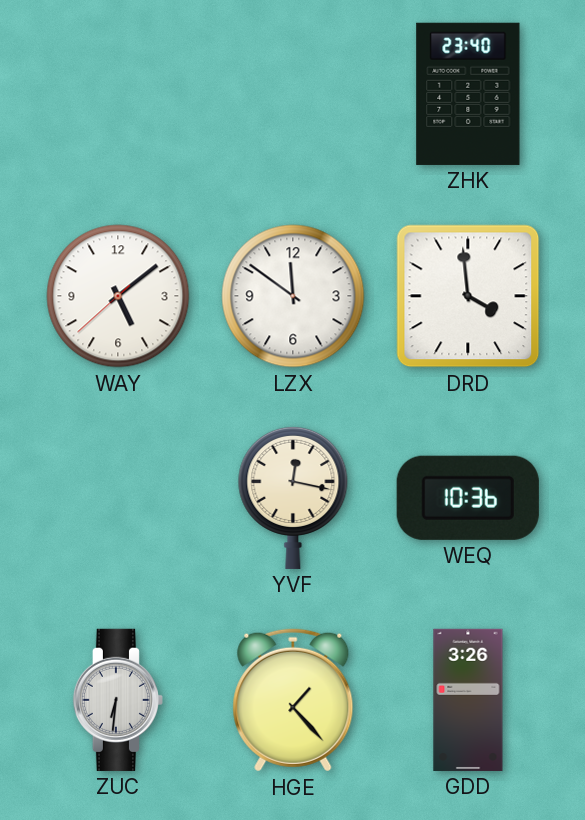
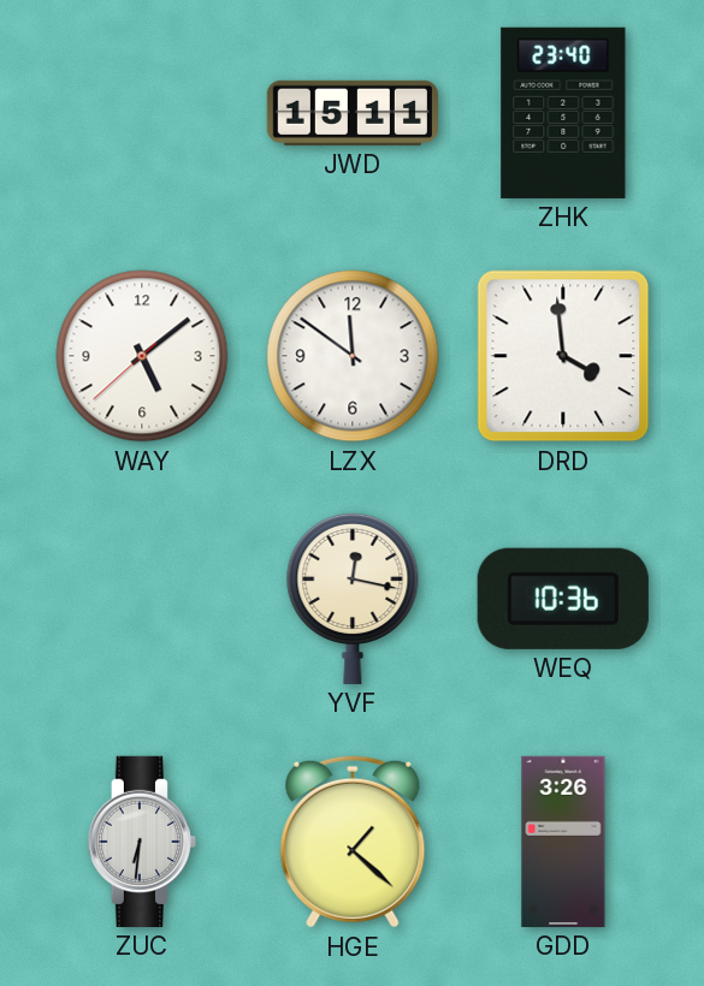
JWD: none -> 15:11
HGE: 1:23 -> 1:22
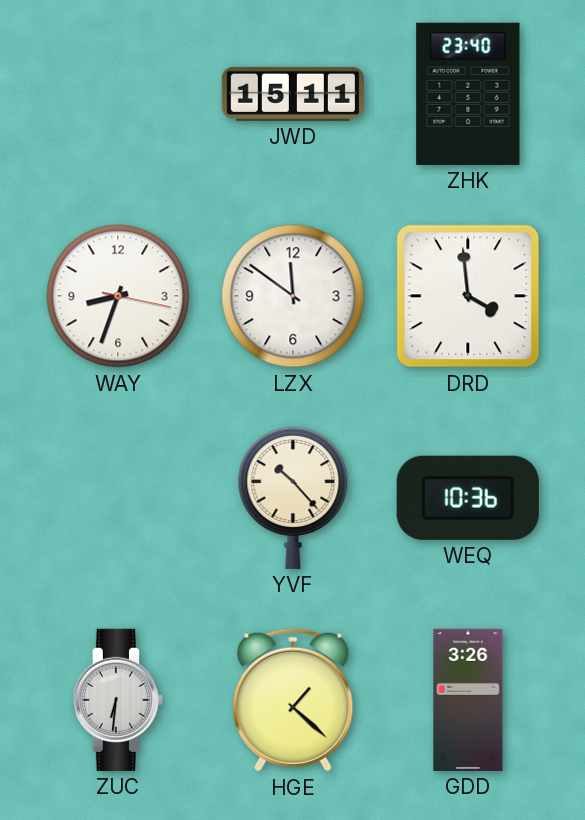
WAY: 5:08 -> 8:33
YVF: 12:17 -> 10:23
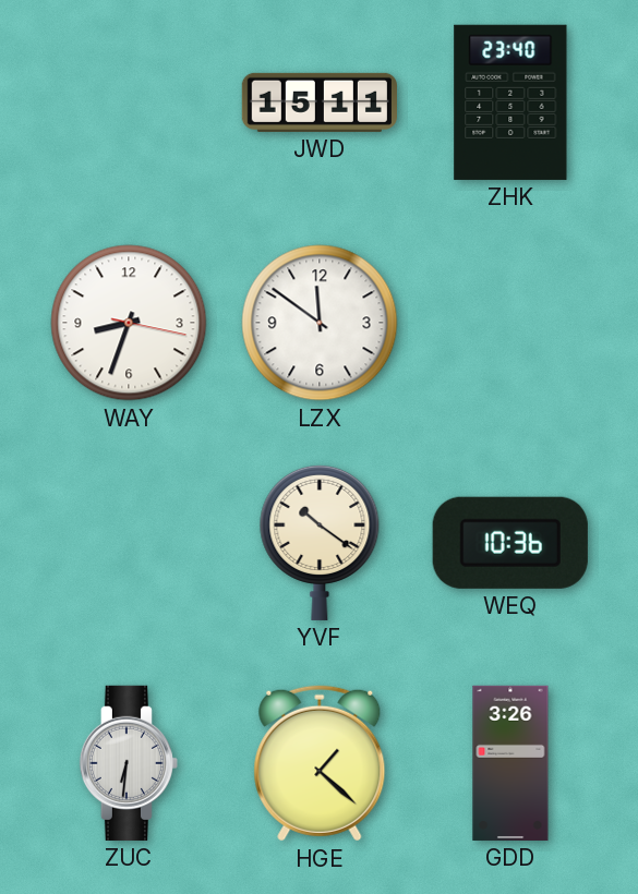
DRD: 3:59 -> none
YVF: 10:23 -> 10:21
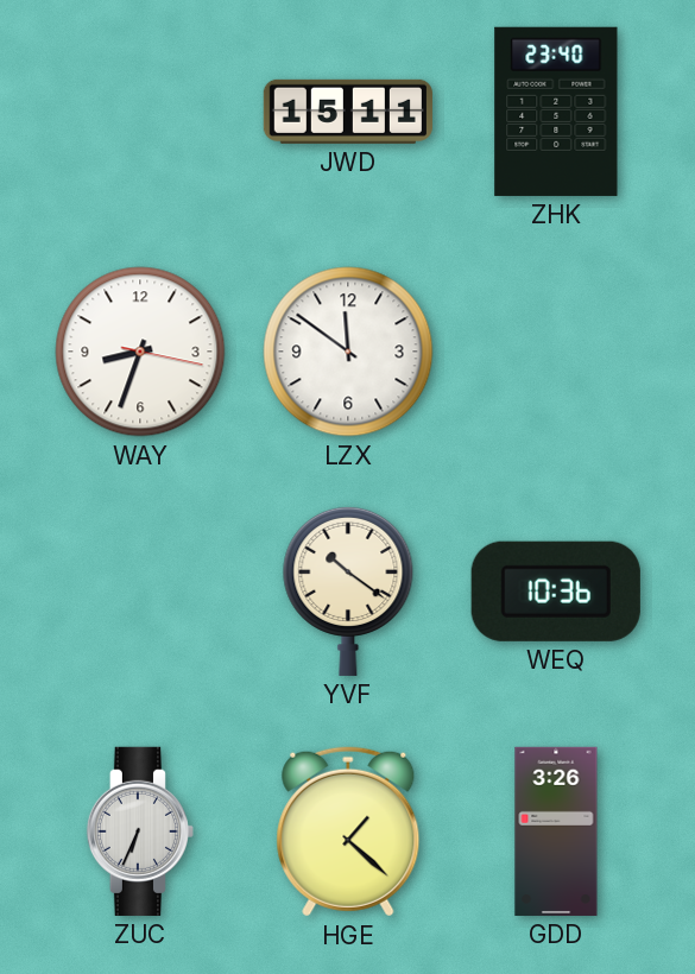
ZUC: 6:31 -> 6:34
